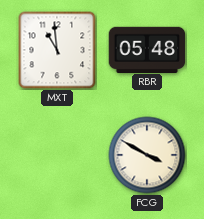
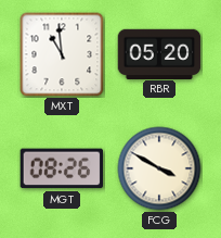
RBR: 05:48 -> 05:20
MGT: none -> 08:26
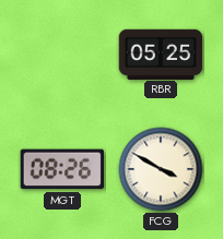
MXT: 10:59 -> none
RBR: 05:20 -> 05:25
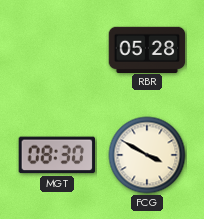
RBR: 05:25 -> 05:28
MGT: 08:26 -> 08:30
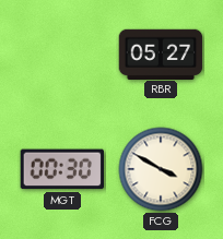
RBR: 05:28 -> 05:27
MGT: 08:30 -> 00:30
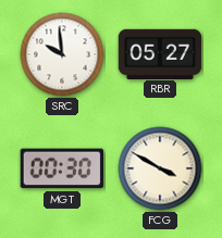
SRC: none -> 9:59
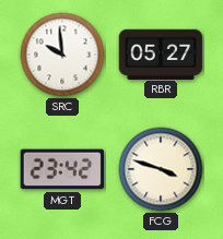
MGT: 00:30 -> 23:42
FCG: 3:50 -> 3:48
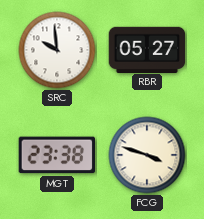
MGT: 23:42 -> 23:38
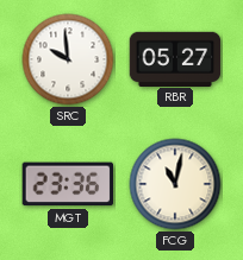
MGT: 23:38 -> 23:36
FCG: 3:48 -> 11:02
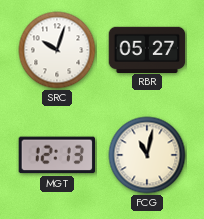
SRC: 9:59 -> 10:03
MGT: 23:36 -> 12:13
